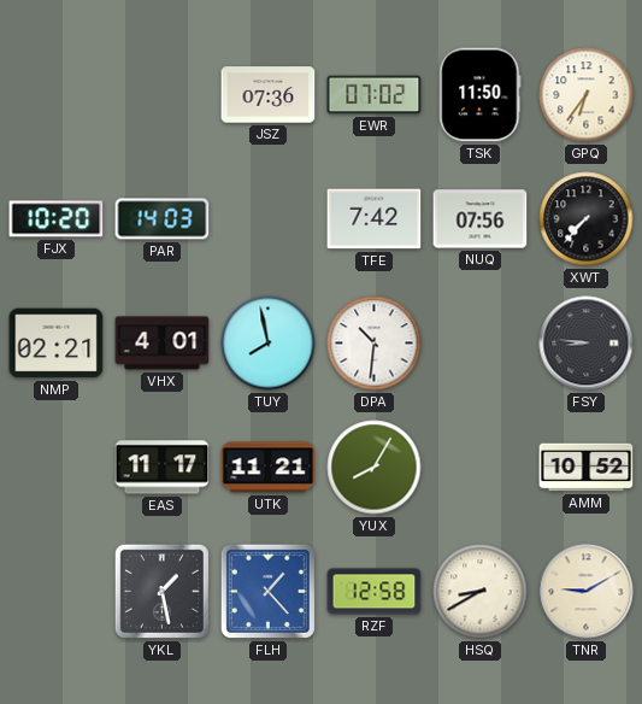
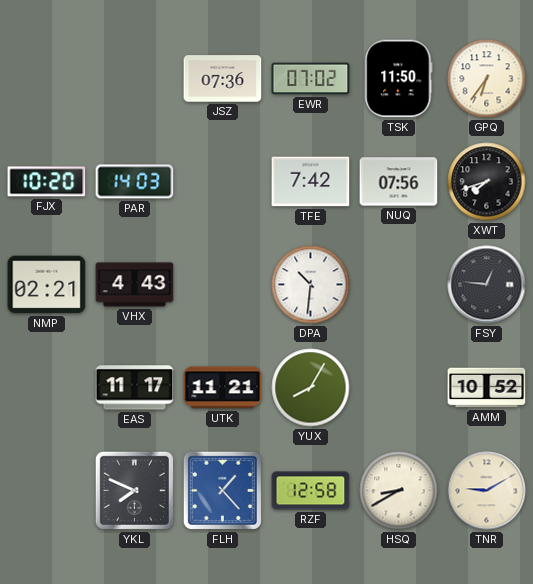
XWT: 7:37 -> 7:42
VHX: 4:01 -> 4:43
TUY: 7:58 -> none
FSY: 8:46 -> 12:46
YKL: 1:28 -> 7:49
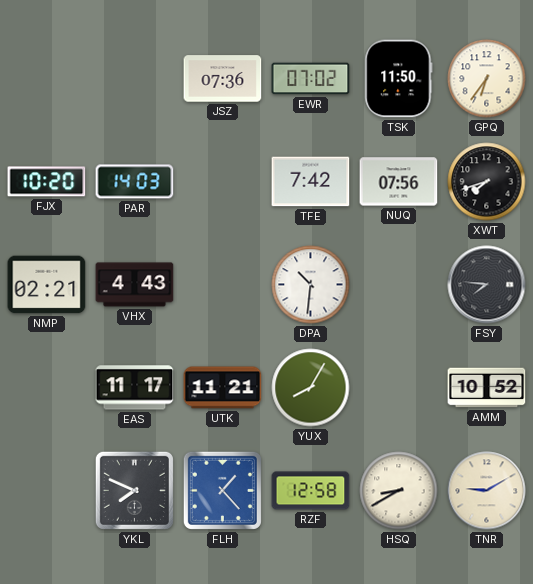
FSY: 12:46 -> 7:46
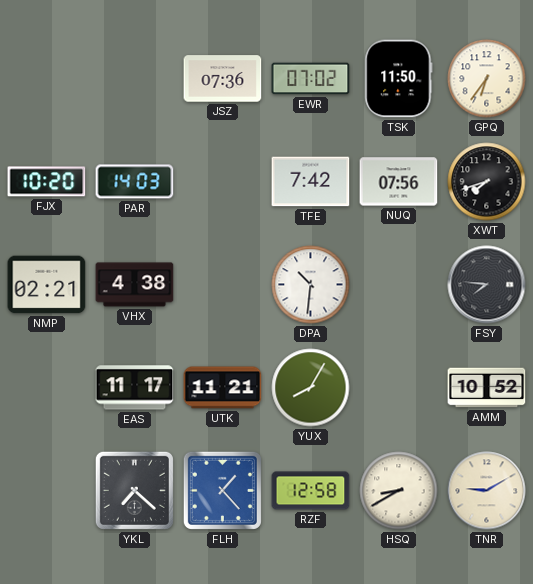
VHX: 4:43 -> 4:38
YKL: 7:49 -> 7:22
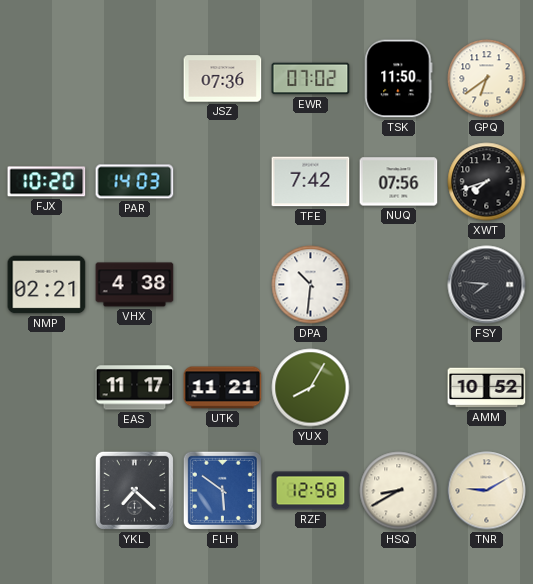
GPQ: 6:36 -> 6:39
FLH: 1:23 -> 5:51
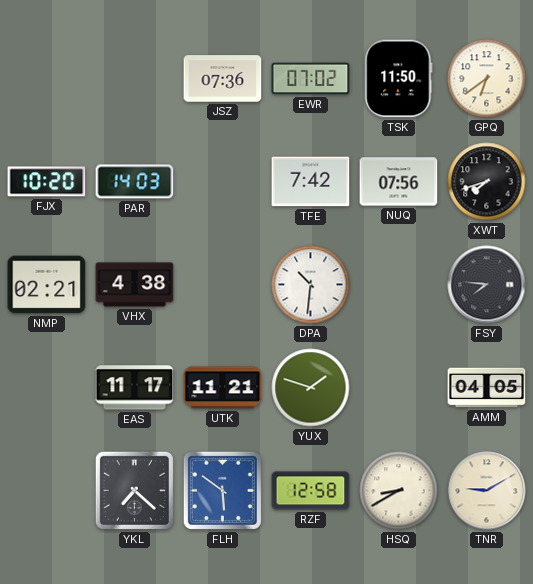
YUX: 8:05 -> 1:48
AMM: 10:52 -> 04:05
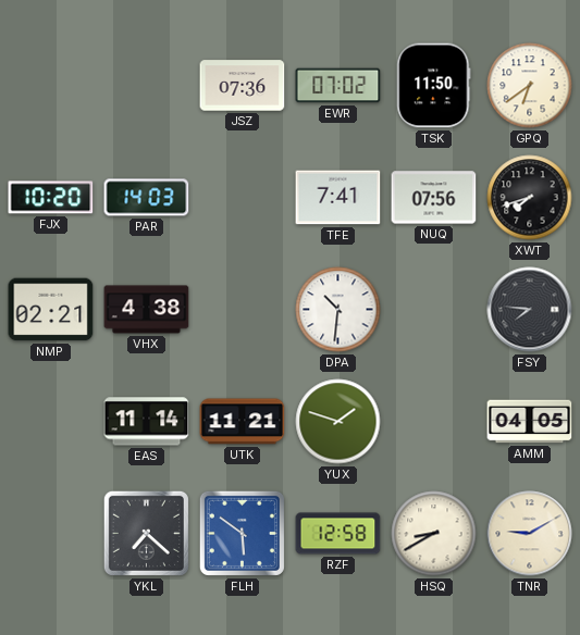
TFE: 7:42 -> 7:41
EAS: 11:17 -> 11:14
